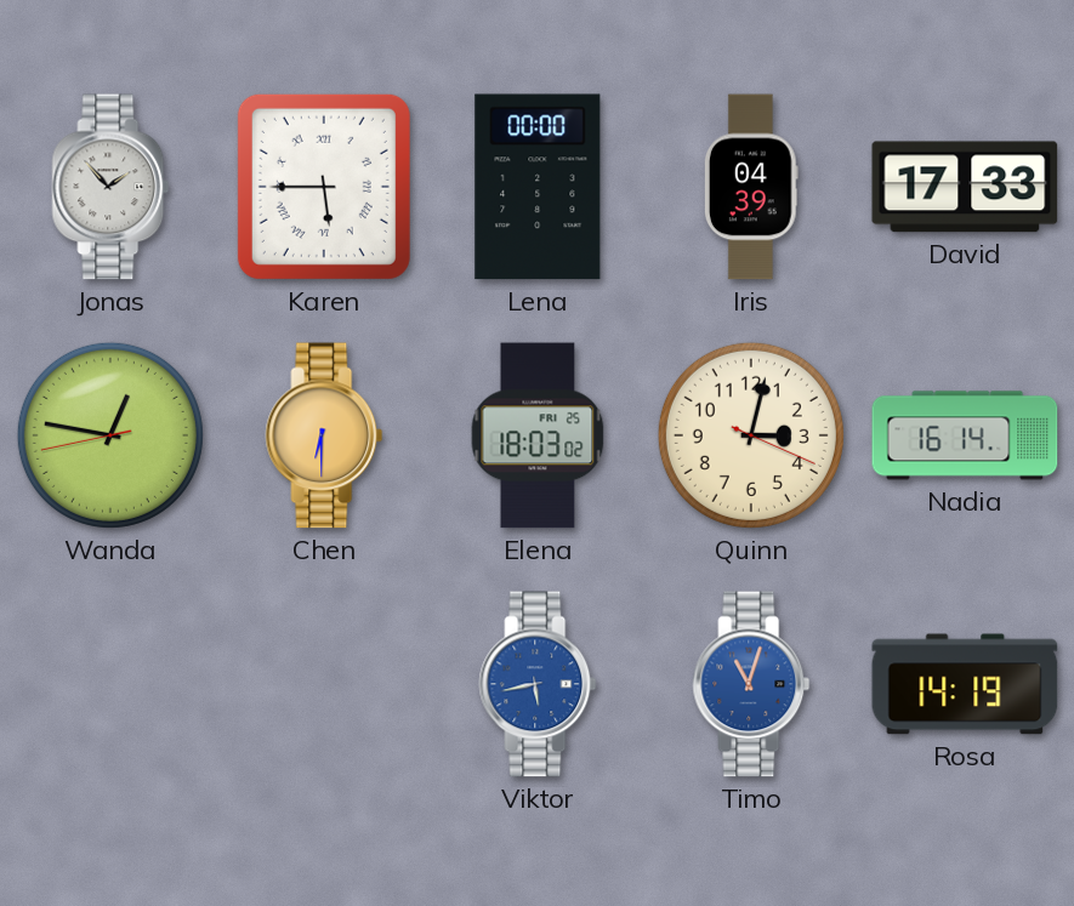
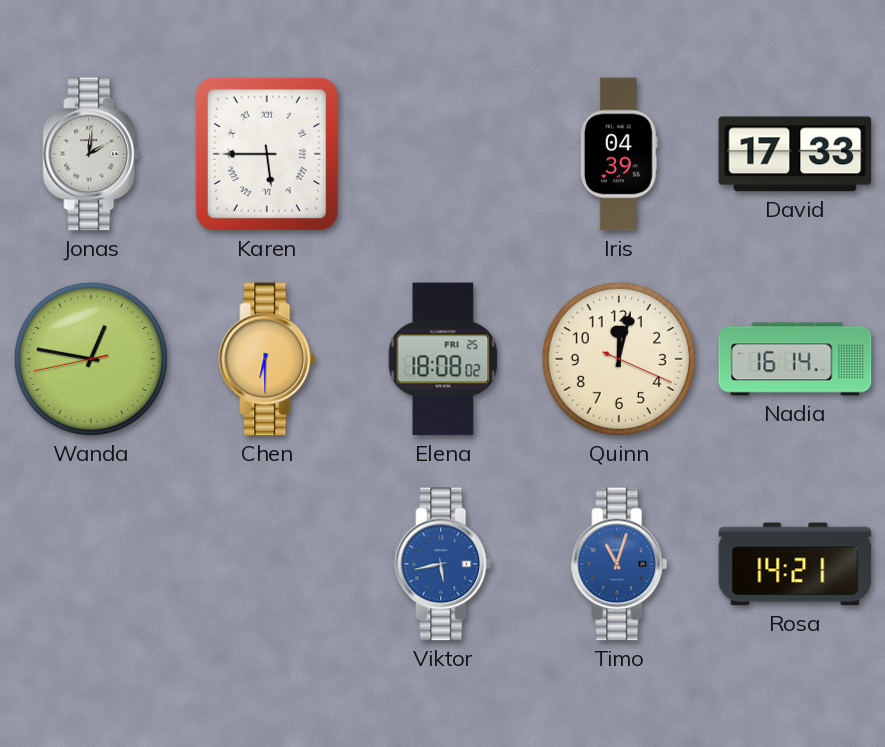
Jonas: 1:53 -> 2:01
Lena: 00:00 -> none
Elena: 18:03 -> 18:08
Quinn: 3:02 -> 12:02
Rosa: 14:19 -> 14:21
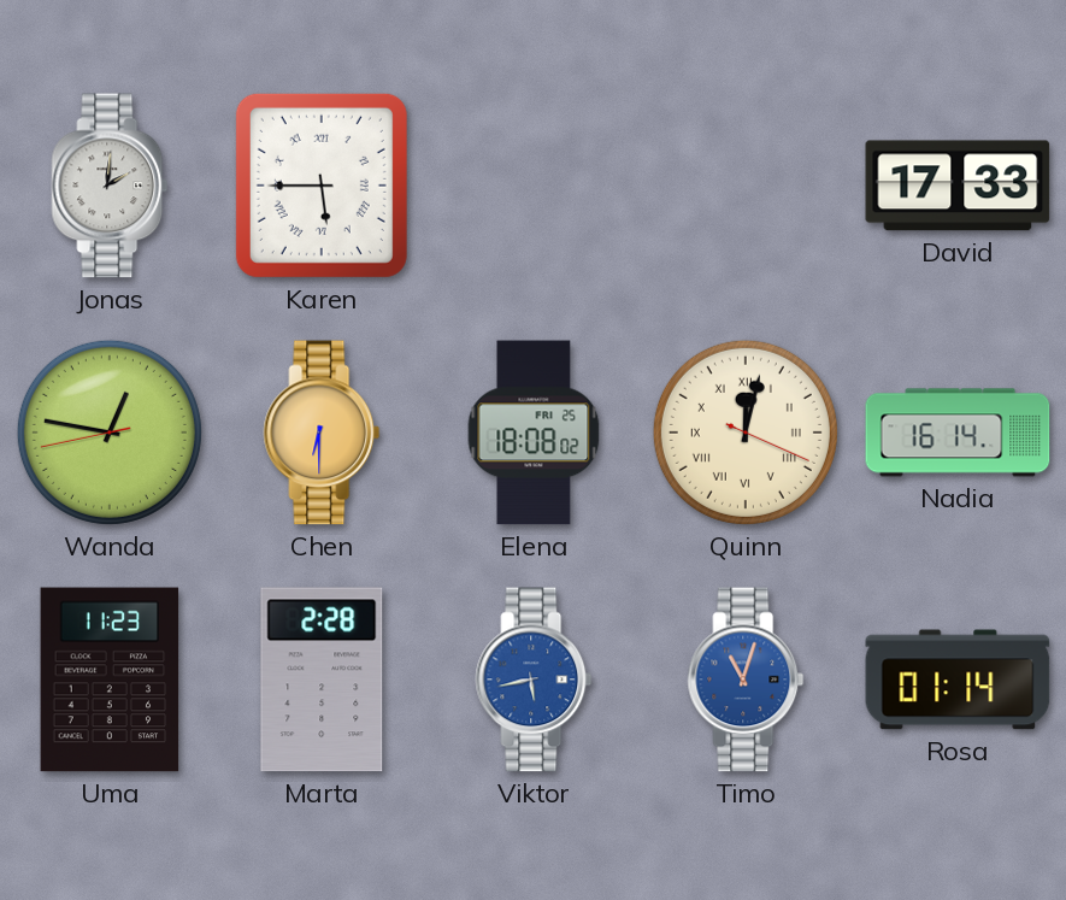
Iris: 04:39 -> none
Quinn numerals: Arabic -> Roman
Uma: none -> 11:23
Marta: none -> 2:28
Rosa: 14:21 -> 01:14
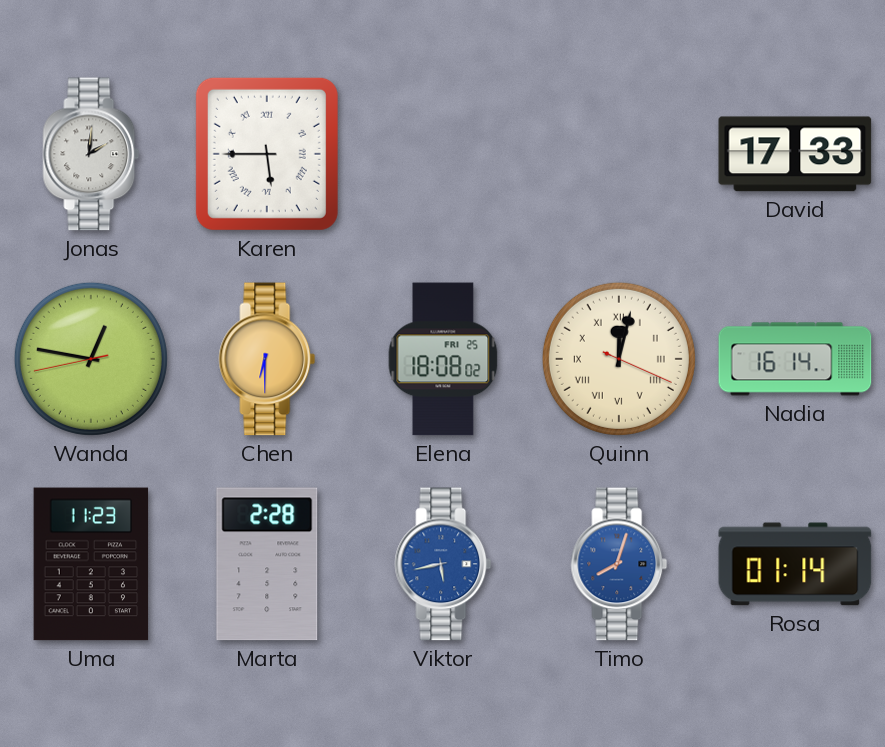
Timo: 11:03 -> 8:03
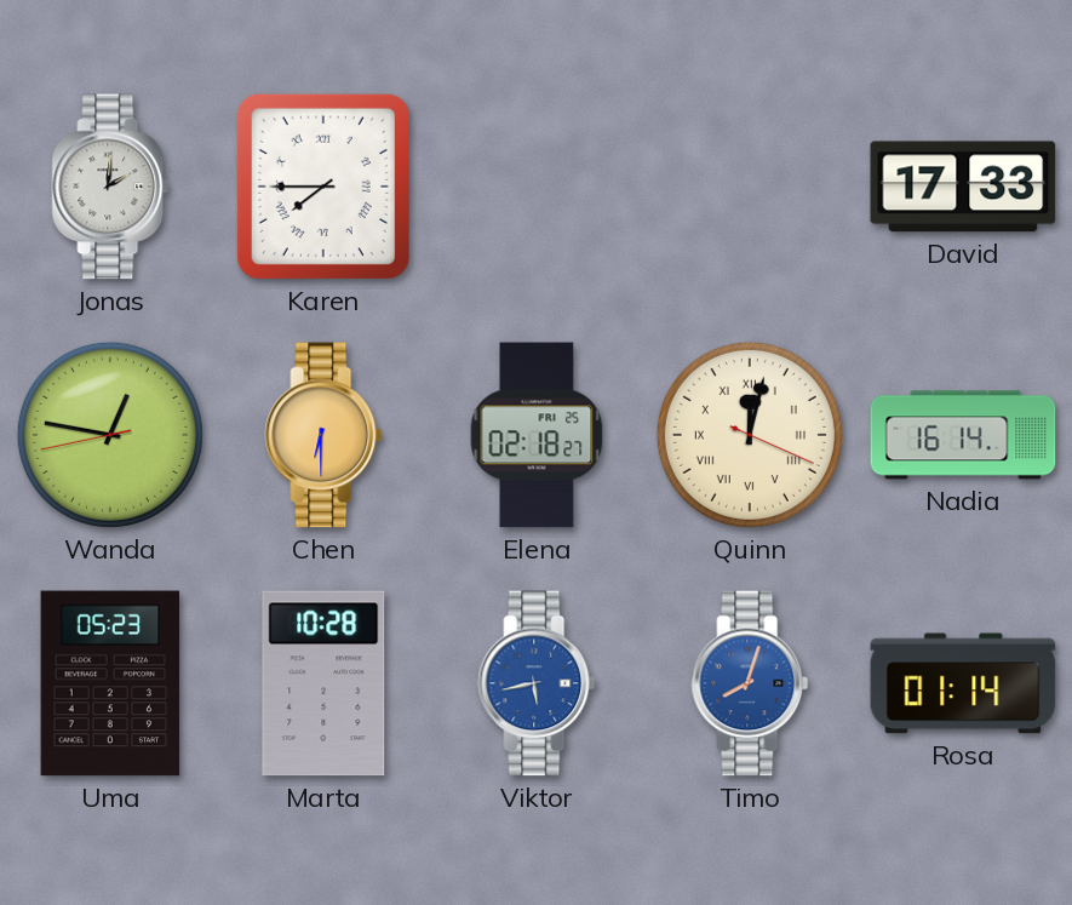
Karen: 5:45 -> 7:45
Elena: 18:08 -> 02:18
Uma: 11:23 -> 05:23
Marta: 2:28 -> 10:28
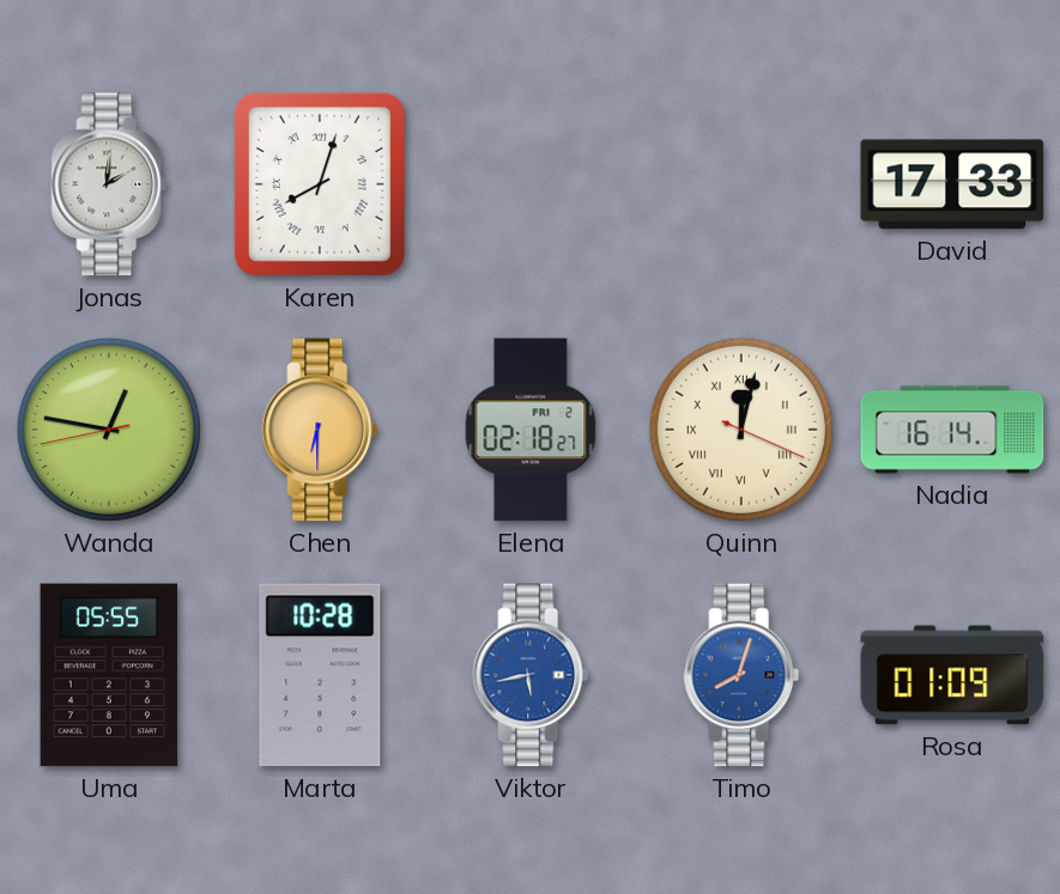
Karen: 7:45 -> 8:03
Elena date: FRI 25 -> FRI 2
Uma: 05:23 -> 05:55
Rosa: 01:14 -> 01:09
